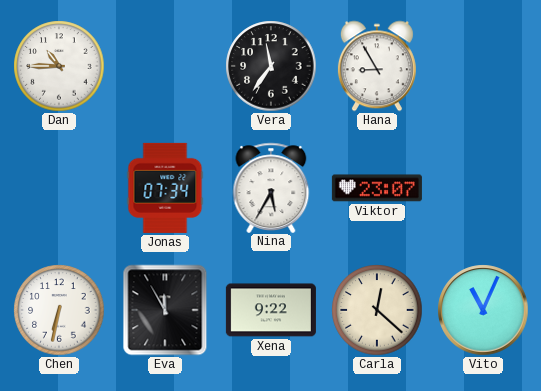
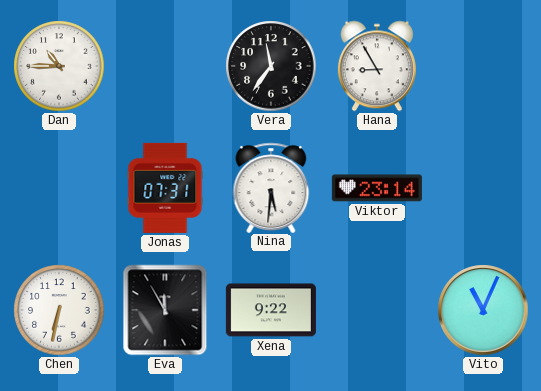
Jonas: 07:34 -> 07:31
Nina: 5:35 -> 5:31
Viktor: 23:07 -> 23:14
Carla: 12:22 -> none
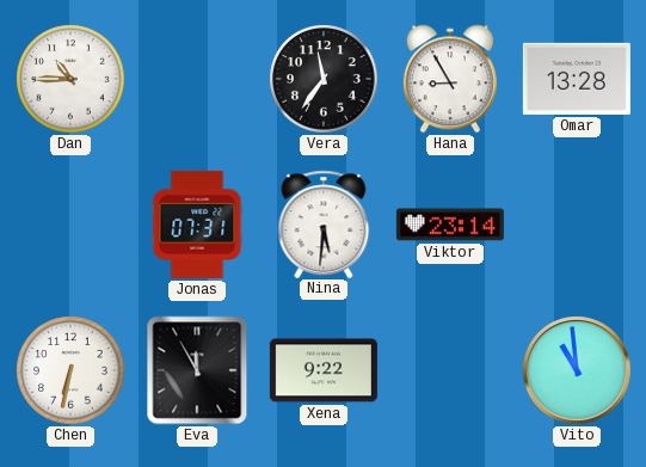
Omar: none -> 13:28
Vito: 11:04 -> 10:59
